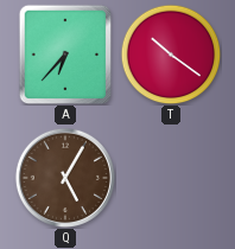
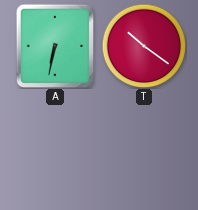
A: 6:37 -> 6:32
Q: 5:05 -> none
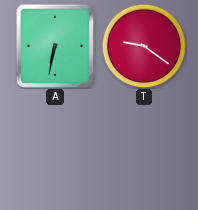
T: 10:21 -> 9:21
